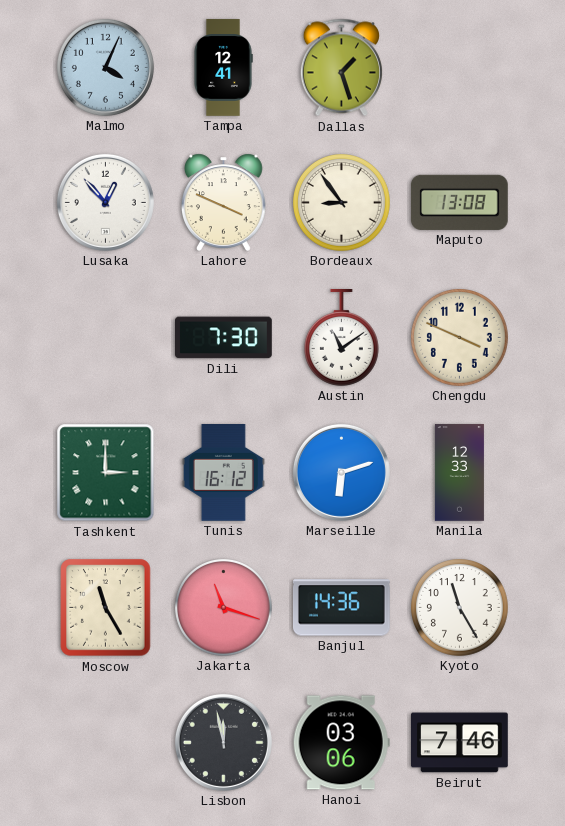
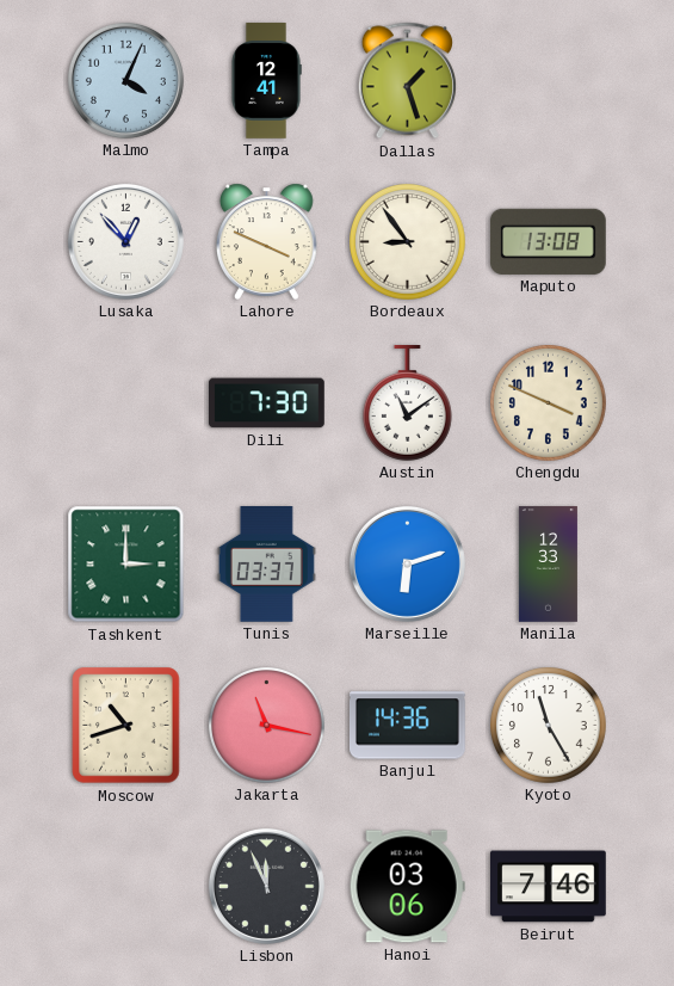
Tunis: 16:12 -> 03:37
Moscow: 11:25 -> 10:42
Jakarta: 11:18 -> 11:17
Lisbon: 11:58 -> 11:56
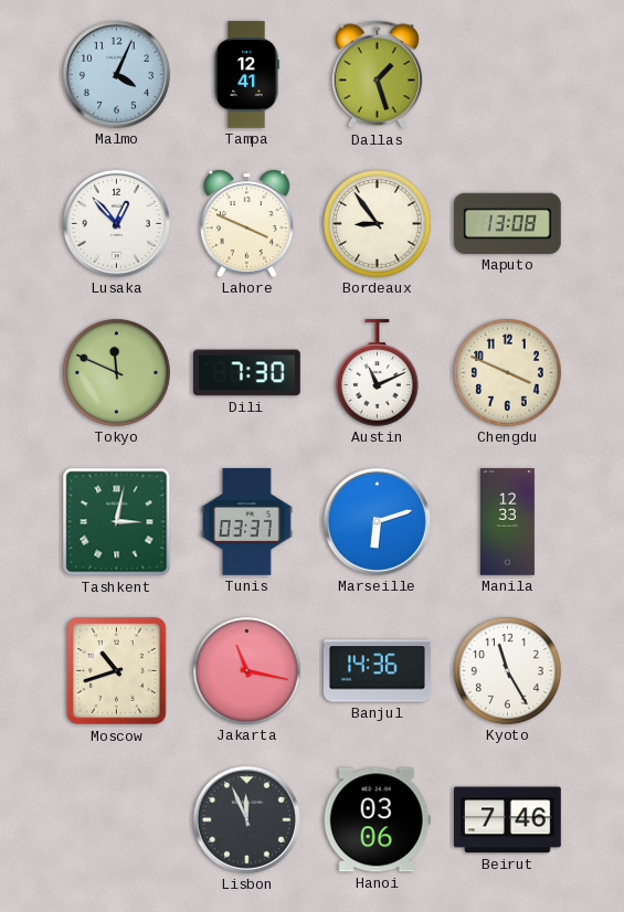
Tokyo: none -> 11:49
Austin: 11:09 -> 11:11
Tashkent: 3:00 -> 3:02
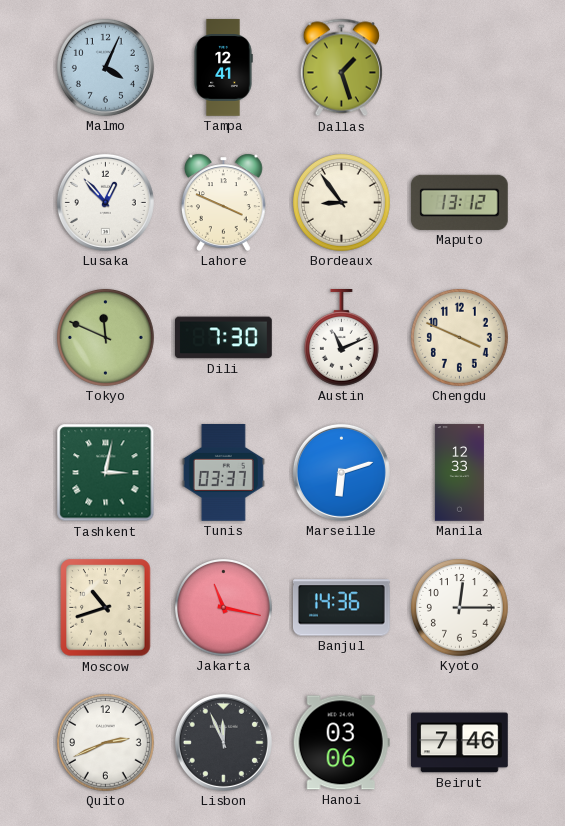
Maputo: 13:08 -> 13:12
Kyoto: 11:25 -> 12:15
Quito: none -> 2:41
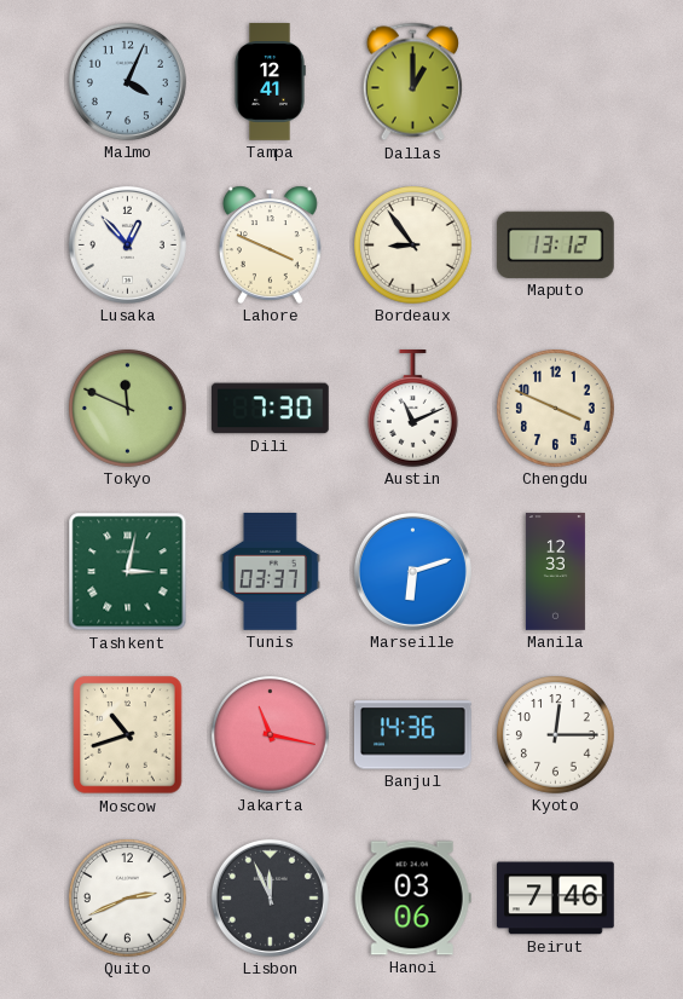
Dallas: 1:27 -> 1:00
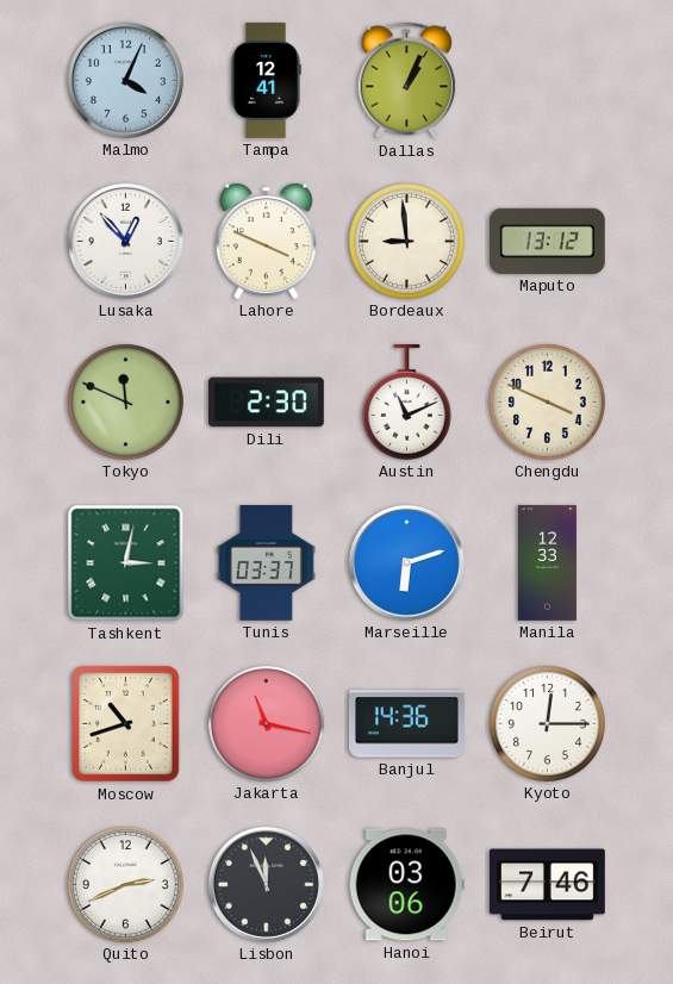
Dallas: 1:00 -> 1:04
Bordeaux: 8:54 -> 8:59
Dili: 7:30 -> 2:30
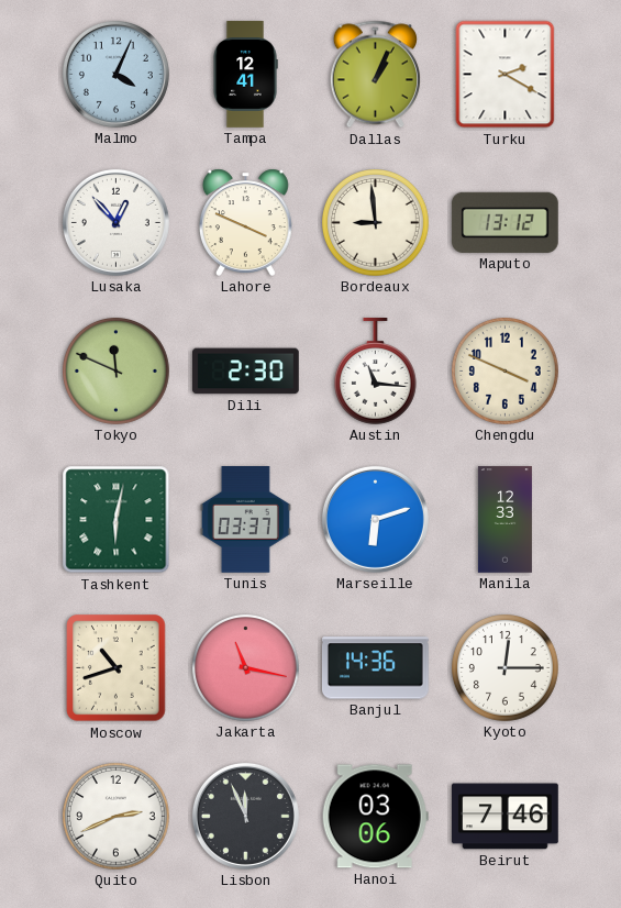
Turku: none -> 2:20
Austin: 11:11 -> 11:16
Tashkent: 3:02 -> 6:02
